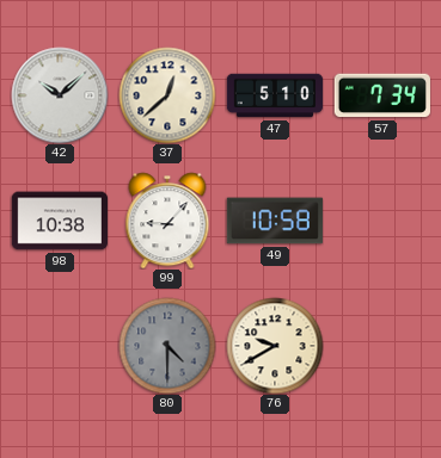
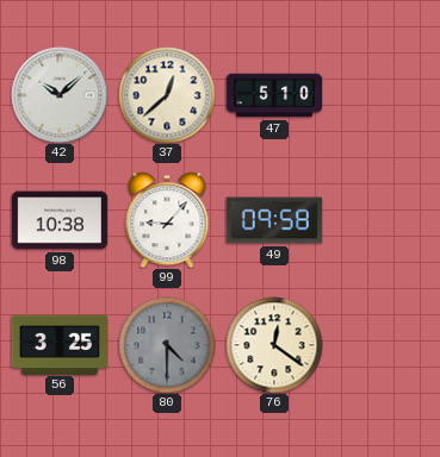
57: 7:34 -> none
49: 10:58 -> 09:58
56: none -> 3:25
76: 9:40 -> 12:21
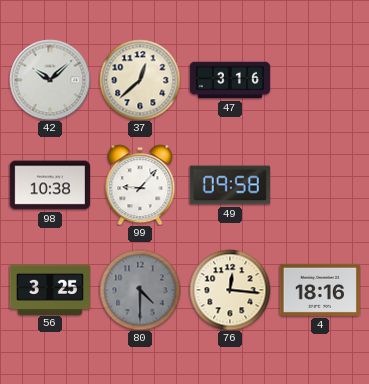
47: 5:10 -> 3:16
76: 12:21 -> 12:16
4: none -> 18:16
